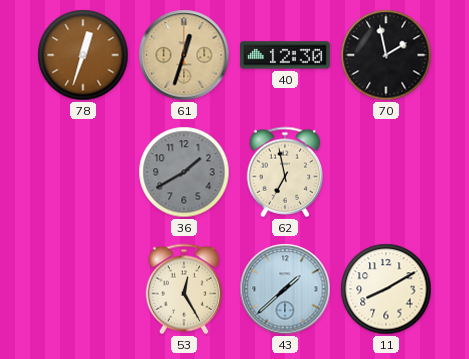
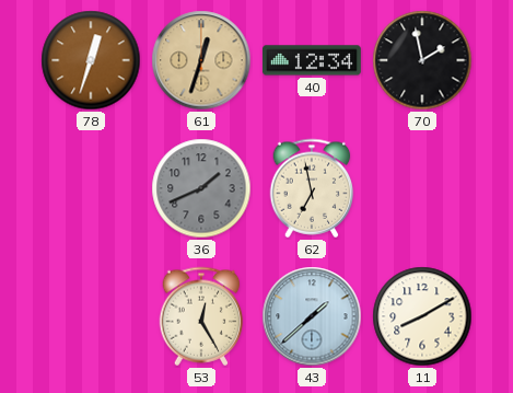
40: 12:30 -> 12:34
36: 1:40 -> 1:41
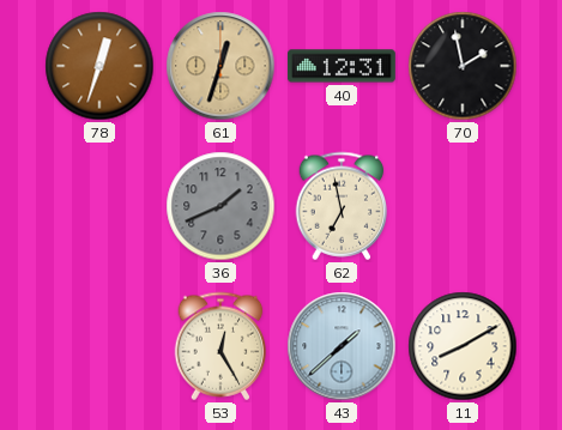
40: 12:34 -> 12:31
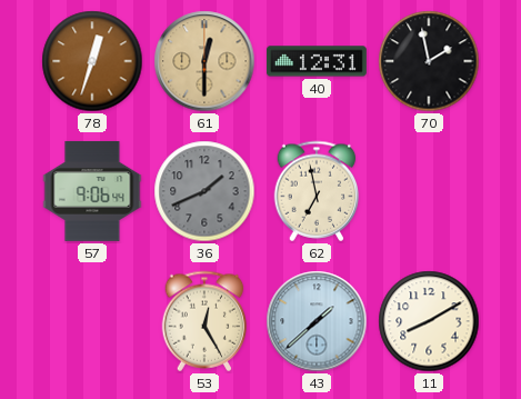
61: 12:33 -> 12:30
57: none -> 9:06
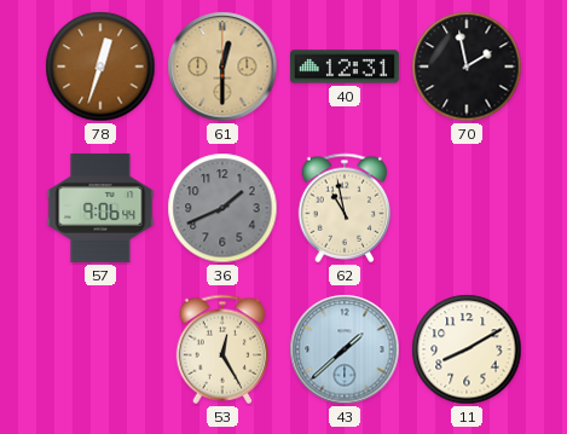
62: 6:58 -> 10:58
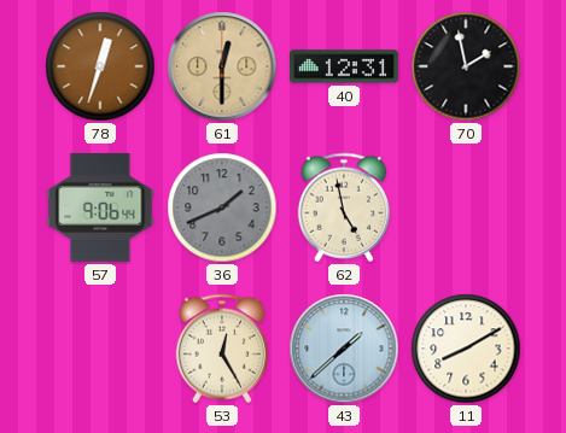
62: 10:58 -> 4:58
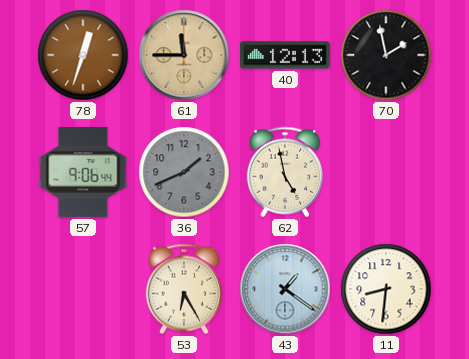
61: 12:30 -> 11:45
40: 12:31 -> 12:13
53: 12:25 -> 6:25
43: 1:38 -> 1:21
11: 8:10 -> 8:31
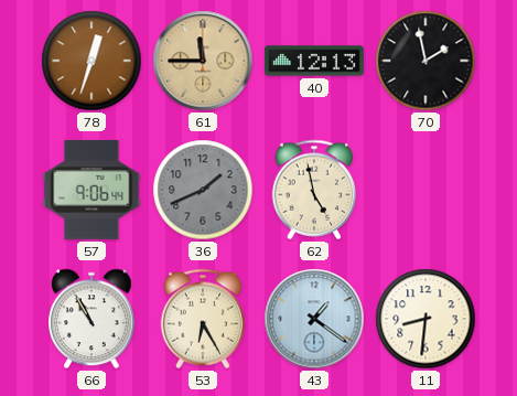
66: none -> 10:55
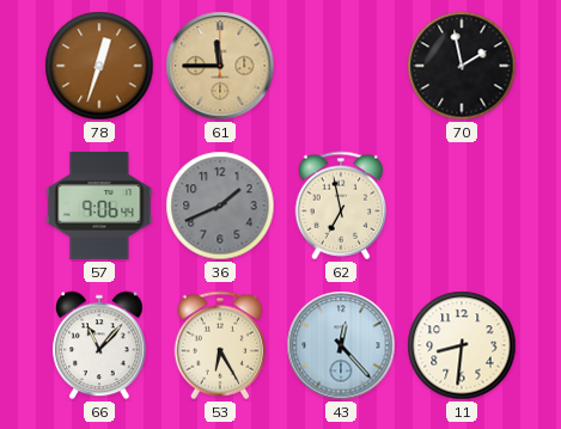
40: 12:13 -> none
62: 4:58 -> 6:58
66: 10:55 -> 11:07
43: 1:21 -> 12:23
